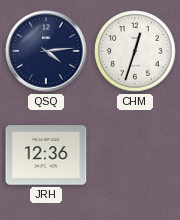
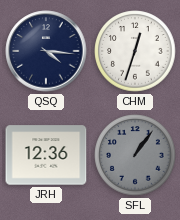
QSQ: 4:14 -> 4:16
SFL: none -> 1:06
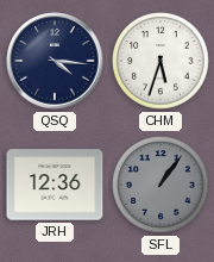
CHM: 12:33 -> 5:33
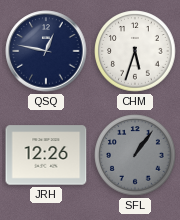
QSQ: 4:16 -> 12:47
JRH: 12:36 -> 12:26
